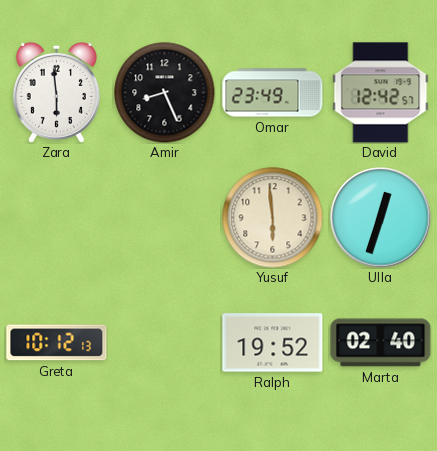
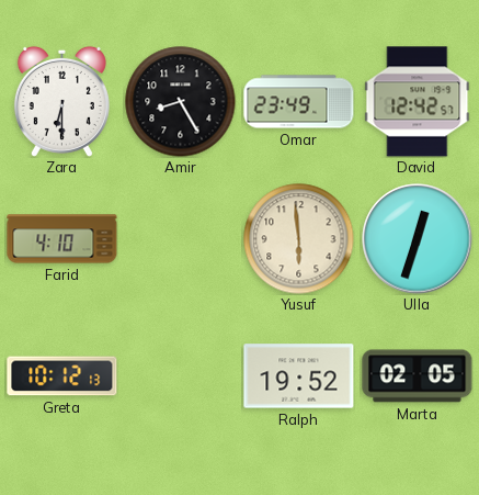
Zara: 5:59 -> 6:30
Amir: 8:26 -> 8:25
Farid: none -> 4:10
Marta: 02:40 -> 02:05
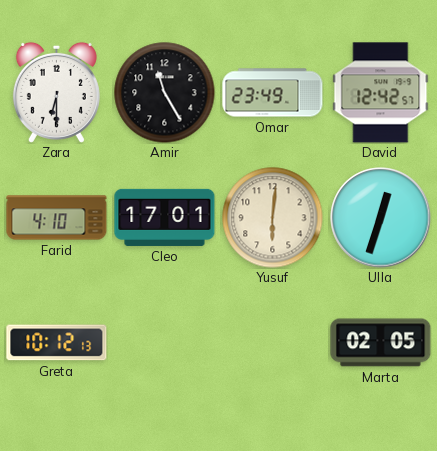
Amir: 8:25 -> 11:25
Cleo: none -> 17:01
Yusuf: 5:59 -> 6:01
Ralph: 19:52 -> none
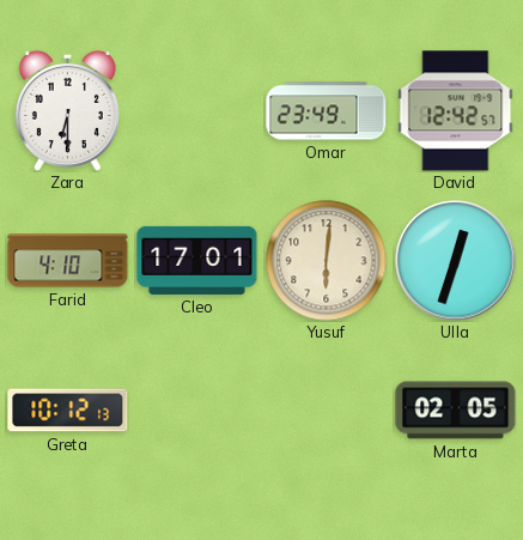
Amir: 11:25 -> none
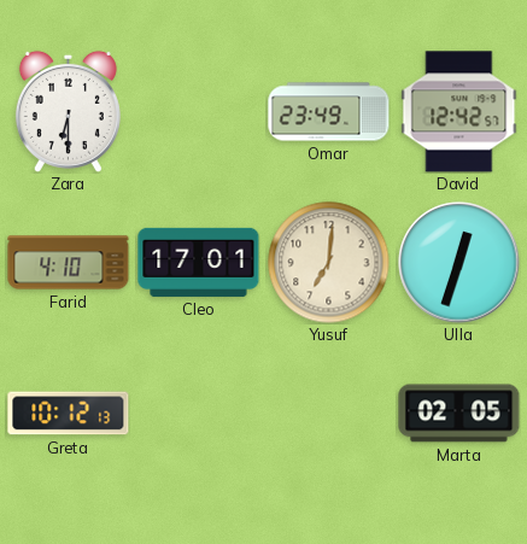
Yusuf: 6:01 -> 7:01
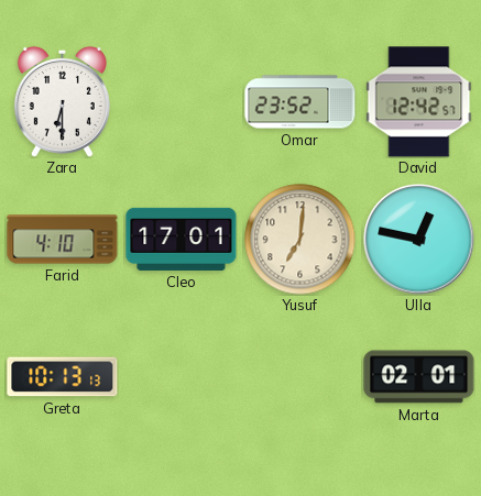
Omar: 23:49 -> 23:52
Ulla: 12:33 -> 12:47
Greta: 10:12 -> 10:13
Marta: 02:05 -> 02:01
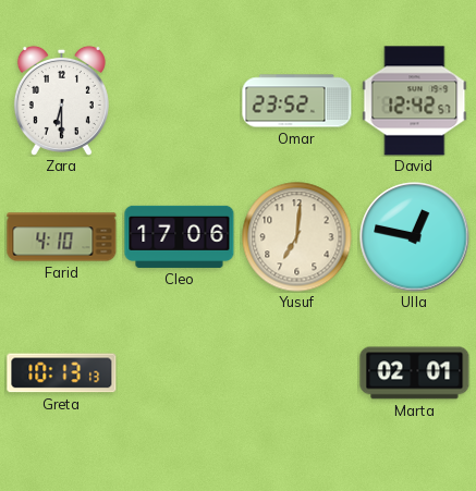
Cleo: 17:01 -> 17:06
